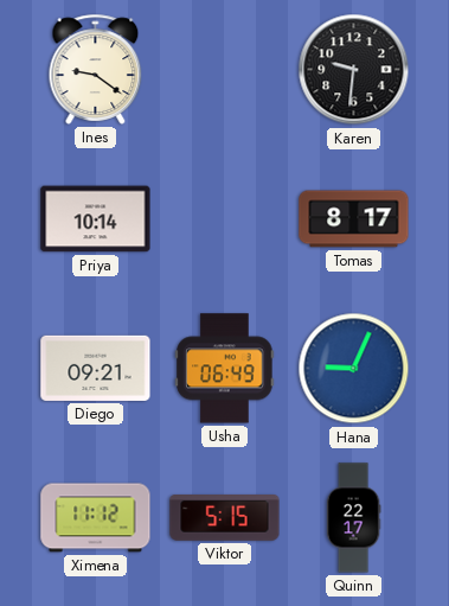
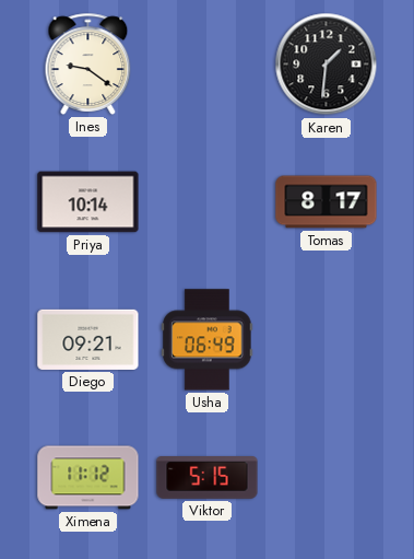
Karen: 9:31 -> 1:31
Hana: 9:04 -> none
Quinn: 22:17 -> none
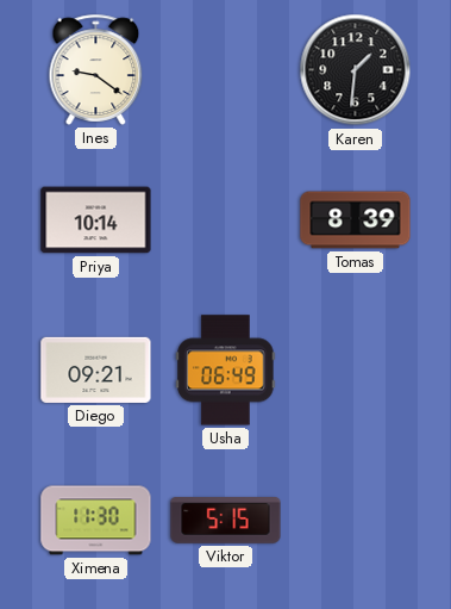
Tomas: 8:17 -> 8:39
Ximena: 11:12 -> 11:30
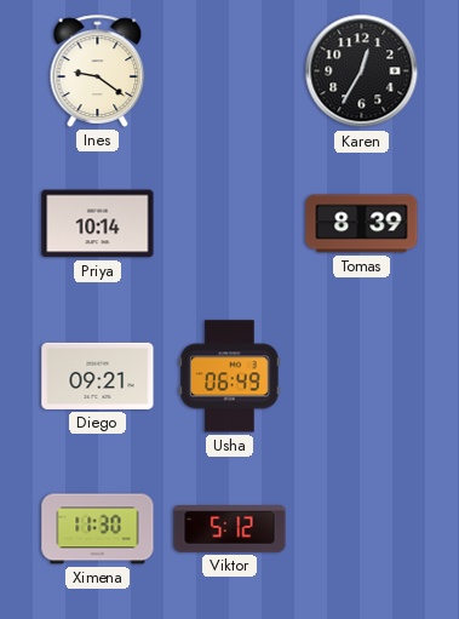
Karen: 1:31 -> 12:35
Viktor: 5:15 -> 5:12
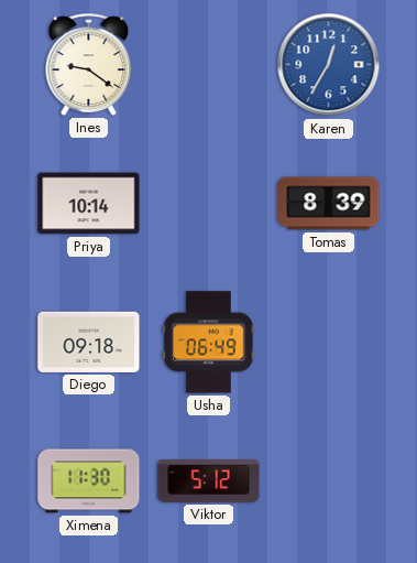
Karen dial: black -> blue
Diego: 09:21 -> 09:18
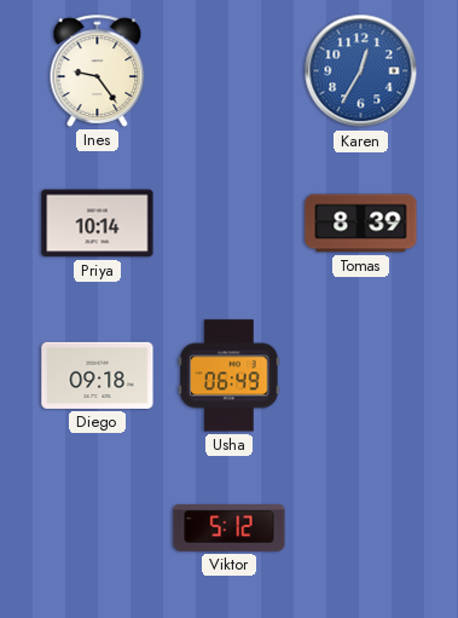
Ines: 9:21 -> 9:24
Ximena: 11:30 -> none
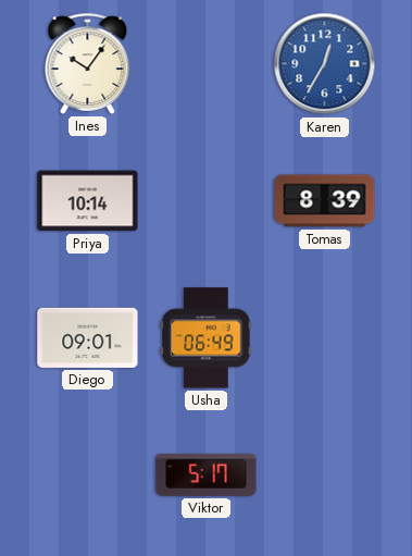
Ines: 9:24 -> 10:06
Diego: 09:18 -> 09:01
Viktor: 5:12 -> 5:17
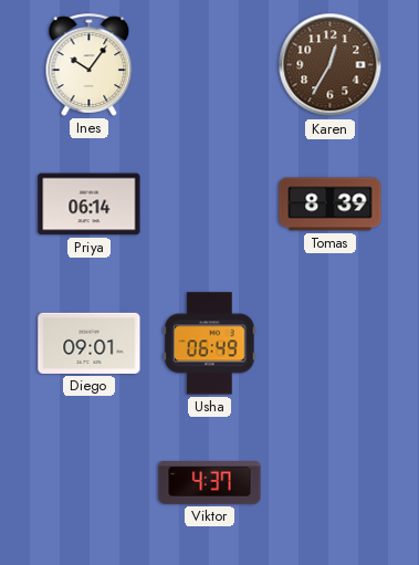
Karen dial: blue -> brown
Priya: 10:14 -> 06:14
Viktor: 5:17 -> 4:37
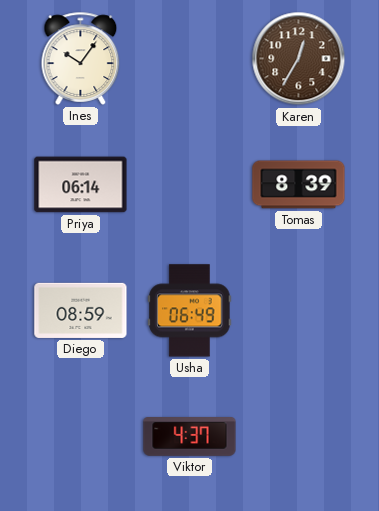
Diego: 09:01 -> 08:59
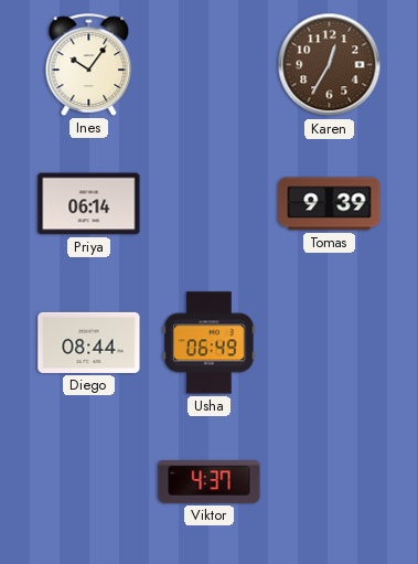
Tomas: 8:39 -> 9:39
Diego: 08:59 -> 08:44
